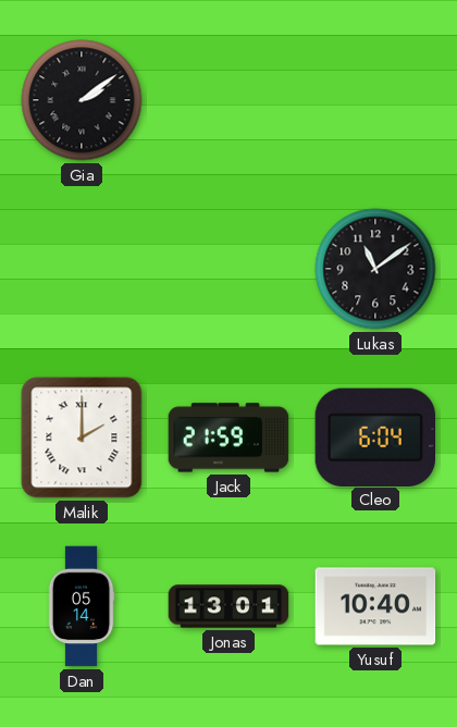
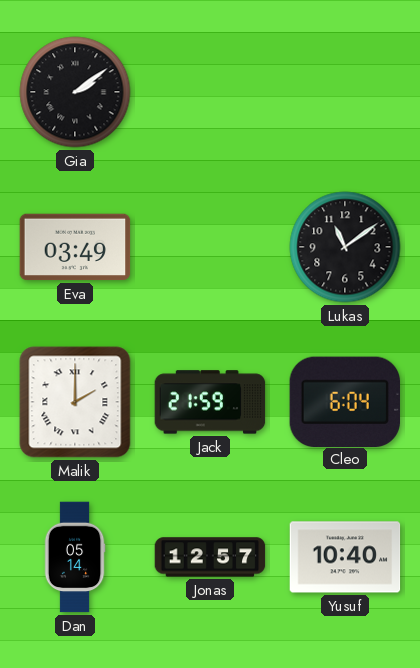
Eva: none -> 03:49
Jonas: 13:01 -> 12:57
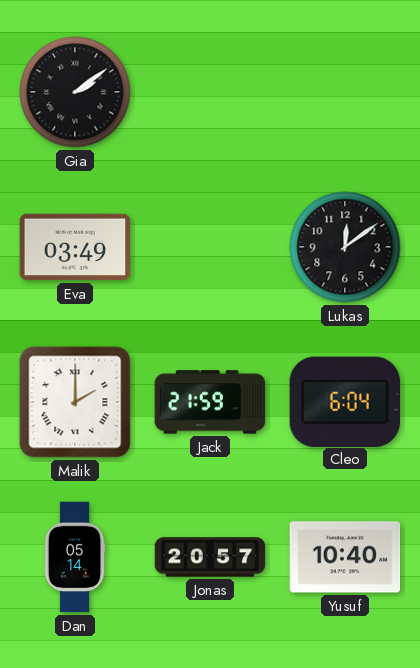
Lukas: 11:09 -> 12:09
Jonas: 12:57 -> 20:57
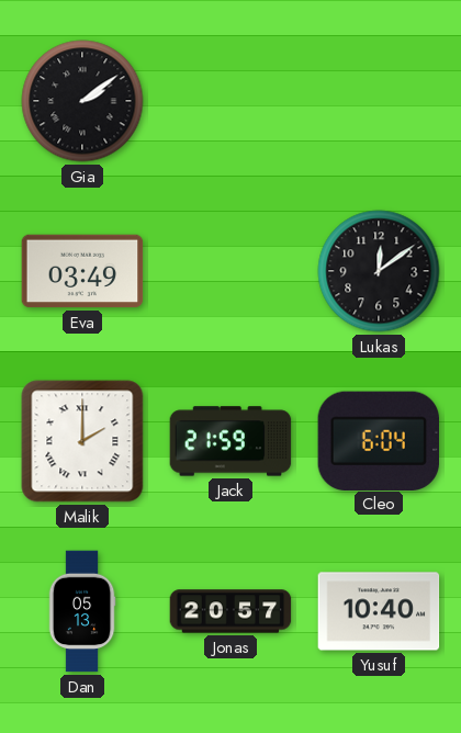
Dan: 05:14 -> 05:13
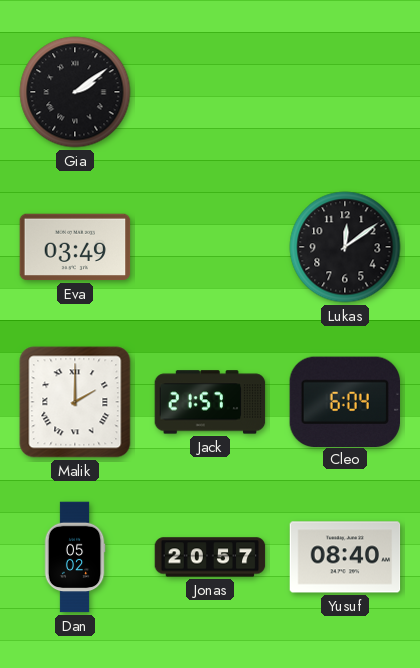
Jack: 21:59 -> 21:57
Dan: 05:13 -> 05:02
Yusuf: 10:40 -> 08:40
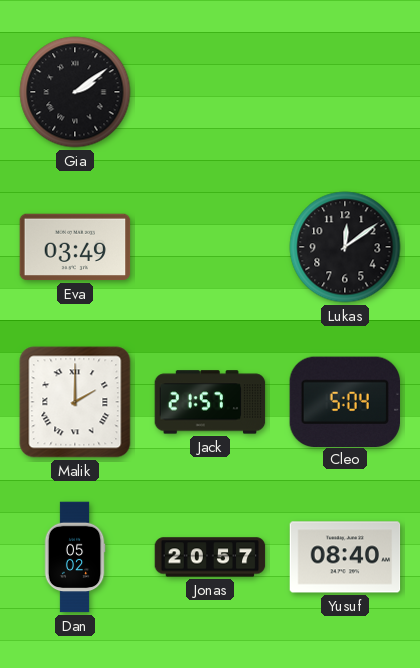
Cleo: 6:04 -> 5:04
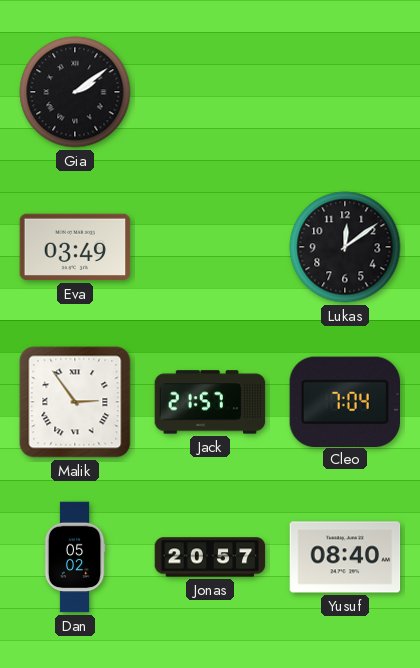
Malik: 2:00 -> 2:54
Cleo: 5:04 -> 7:04
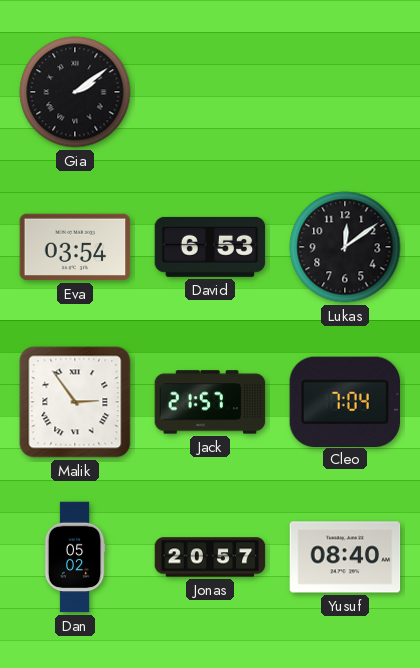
Eva: 03:49 -> 03:54
David: none -> 6:53
